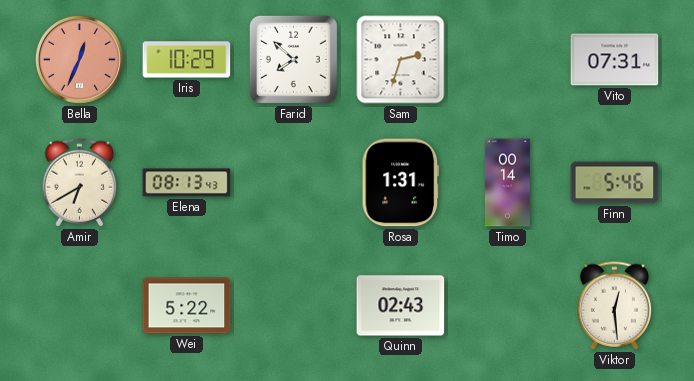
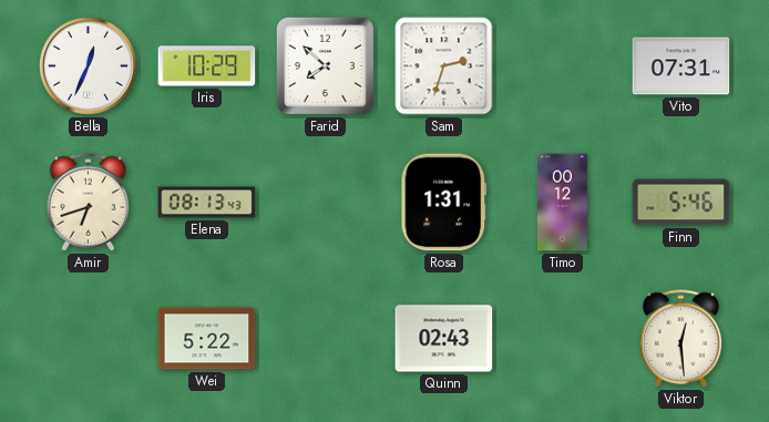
Bella dial: salmon -> white
Amir: 6:40 -> 6:42
Timo: 00:14 -> 00:12
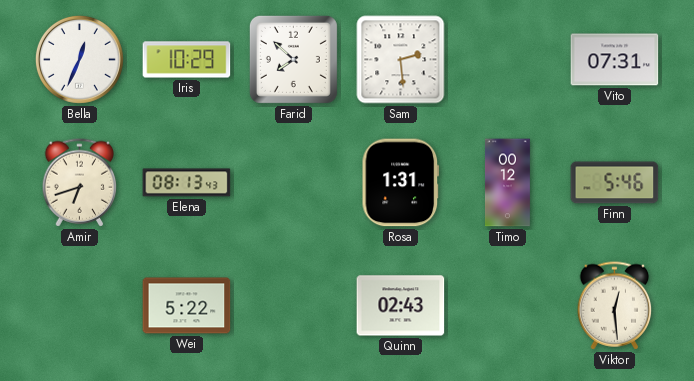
Sam: 2:33 -> 2:29
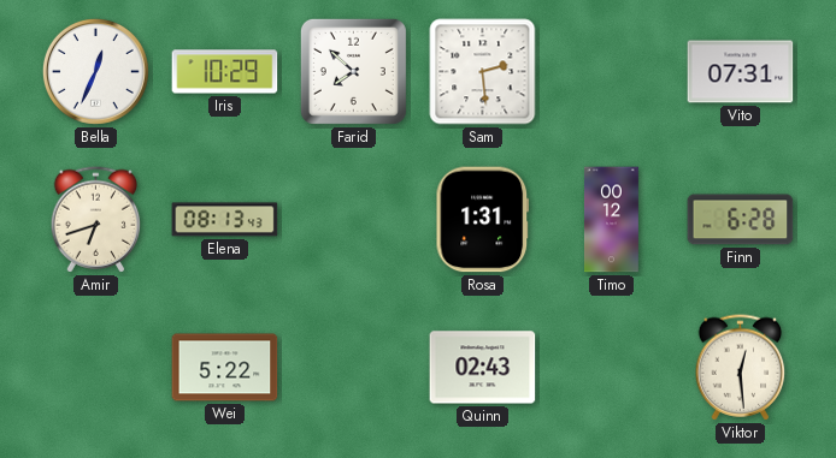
Finn: 5:46 -> 6:28
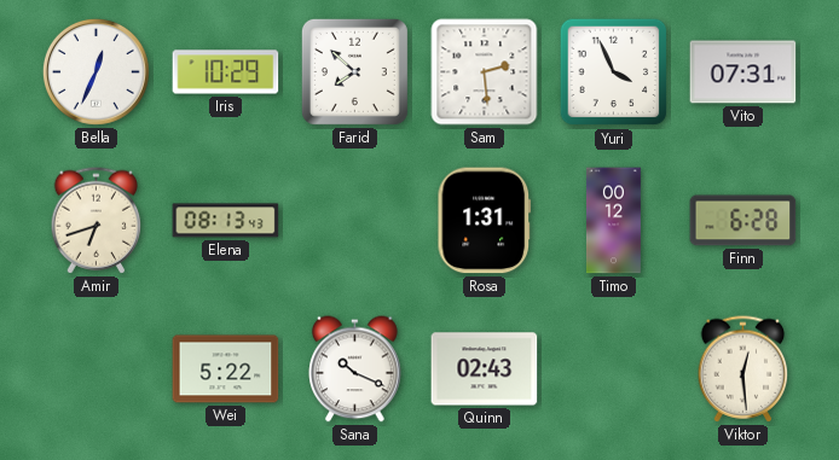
Yuri: none -> 3:56
Sana: none -> 10:19
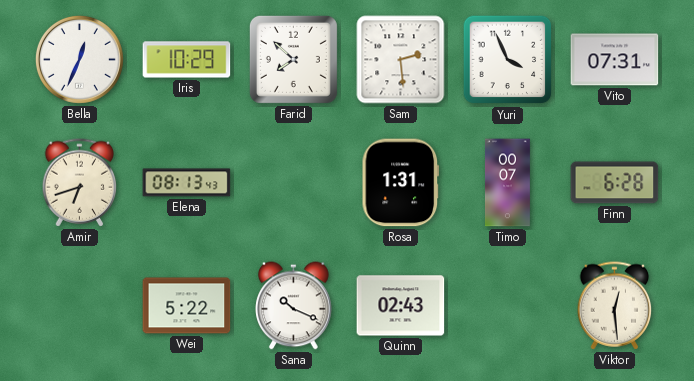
Timo: 00:12 -> 00:07
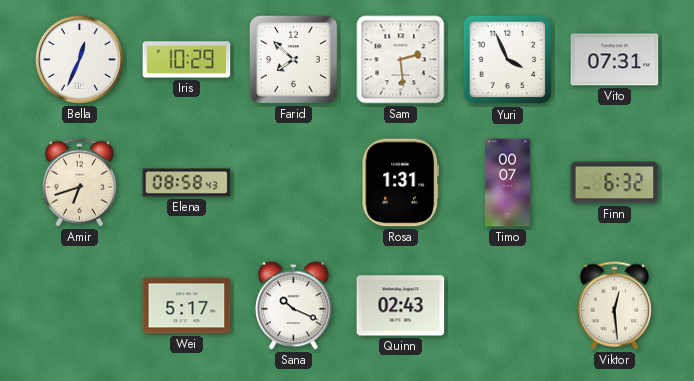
Elena: 08:13 -> 08:58
Finn: 6:28 -> 6:32
Wei: 5:22 -> 5:17
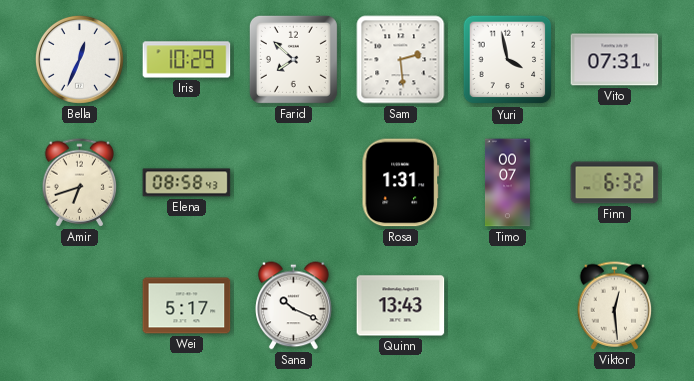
Yuri: 3:56 -> 3:58
Quinn: 02:43 -> 13:43
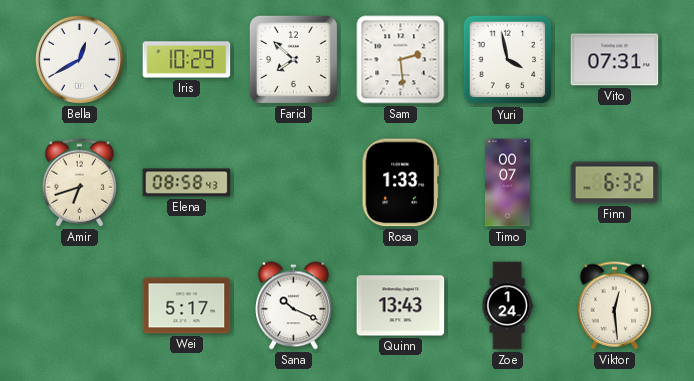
Bella: 12:34 -> 12:40
Rosa: 1:31 -> 1:33
Zoe: none -> 1:24
